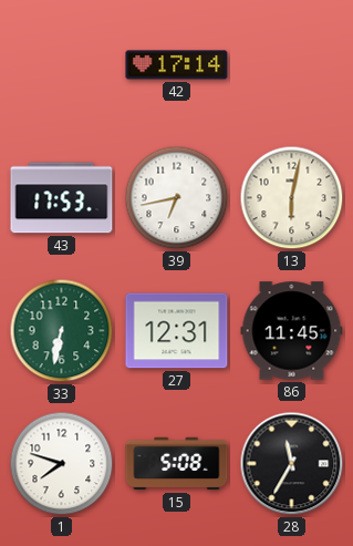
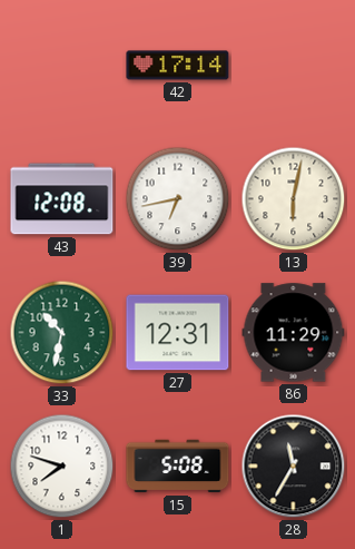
43: 17:53 -> 12:08
33: 6:32 -> 10:32
86: 11:45 -> 11:29
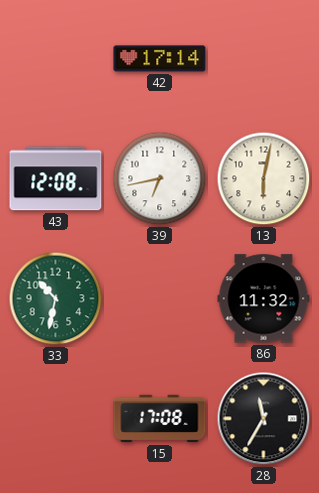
27: 12:31 -> none
86: 11:29 -> 11:32
1: 7:48 -> none
15: 5:08 -> 17:08
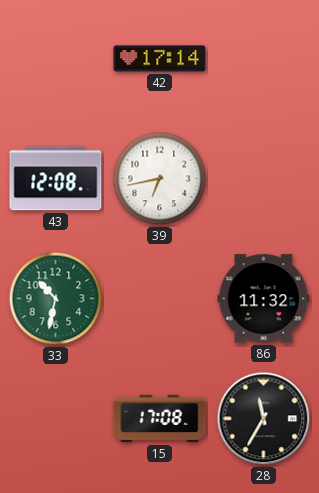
13: 6:02 -> none
